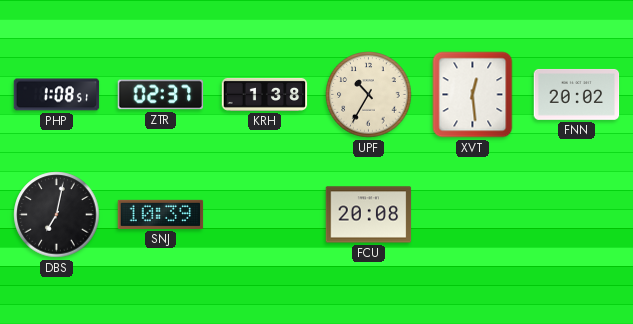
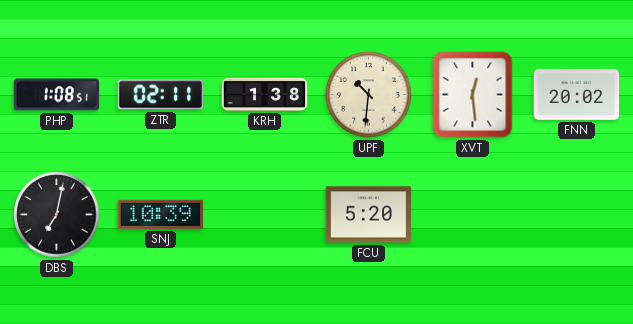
ZTR: 02:37 -> 02:11
UPF: 10:35 -> 10:31
FCU: 20:08 -> 5:20
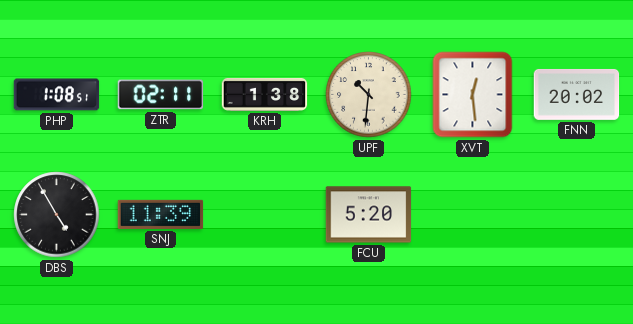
DBS: 7:02 -> 4:55
SNJ: 10:39 -> 11:39
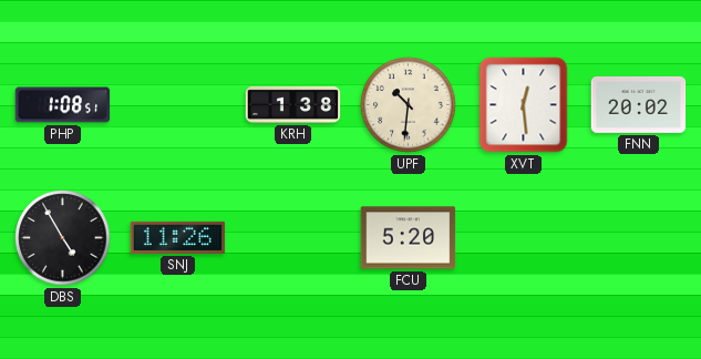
ZTR: 02:11 -> none
SNJ: 11:39 -> 11:26
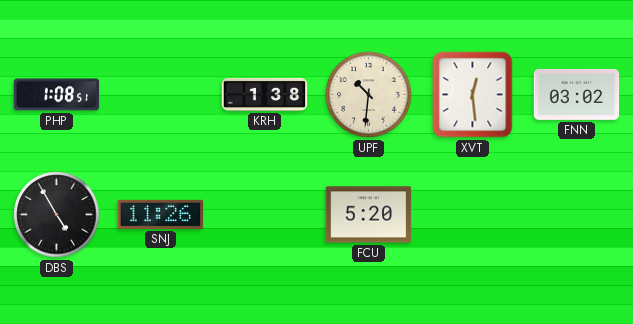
FNN: 20:02 -> 03:02
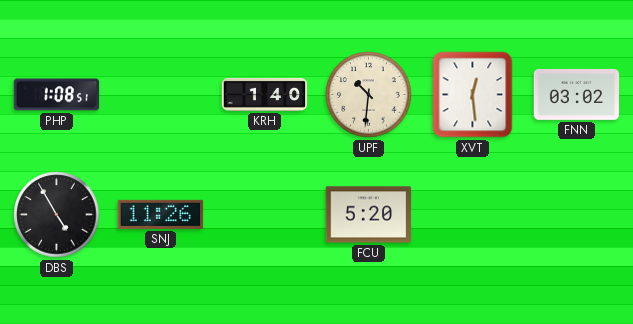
KRH: 1:38 -> 1:40
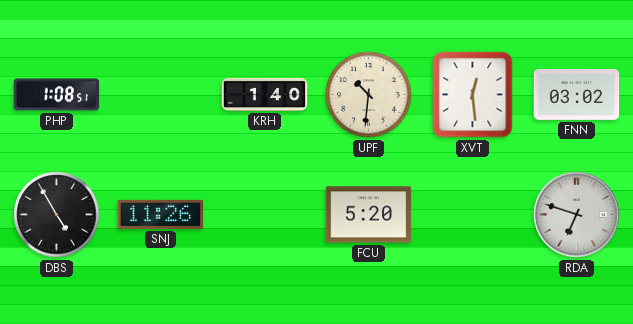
RDA: none -> 6:48
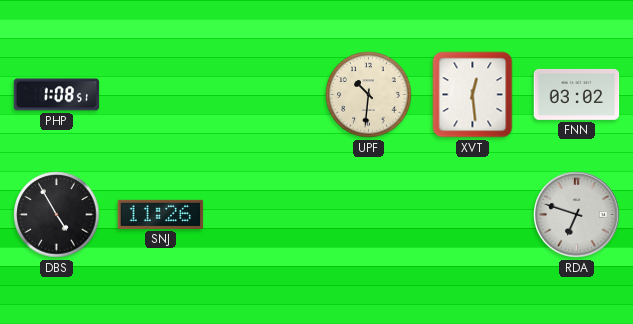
KRH: 1:40 -> none
FCU: 5:20 -> none
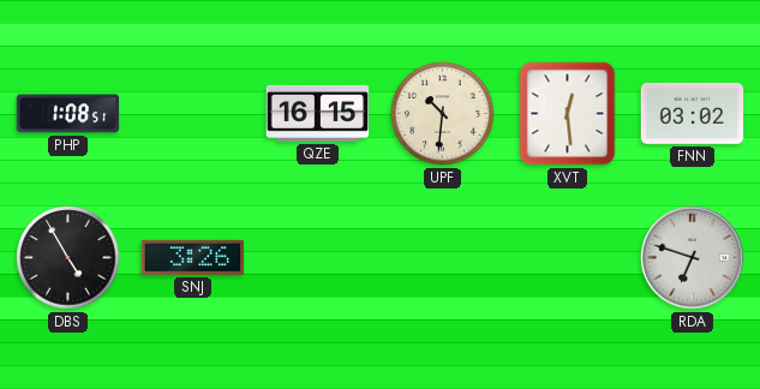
QZE: none -> 16:15
SNJ: 11:26 -> 3:26
